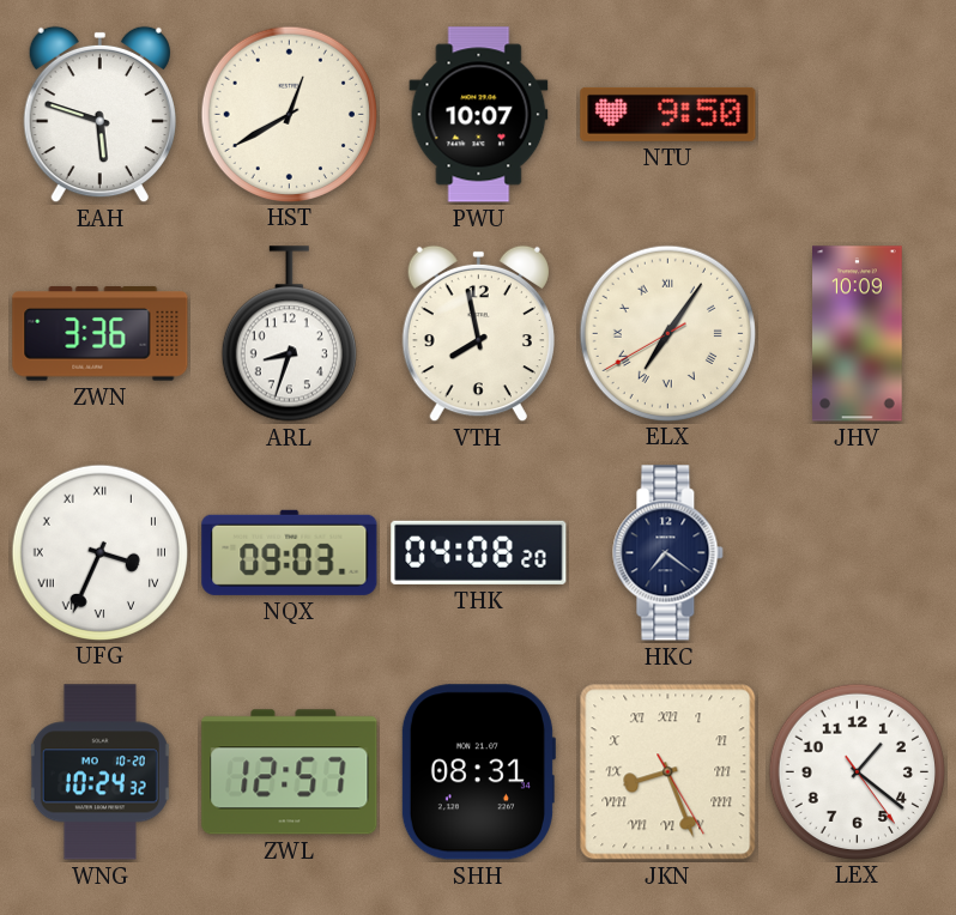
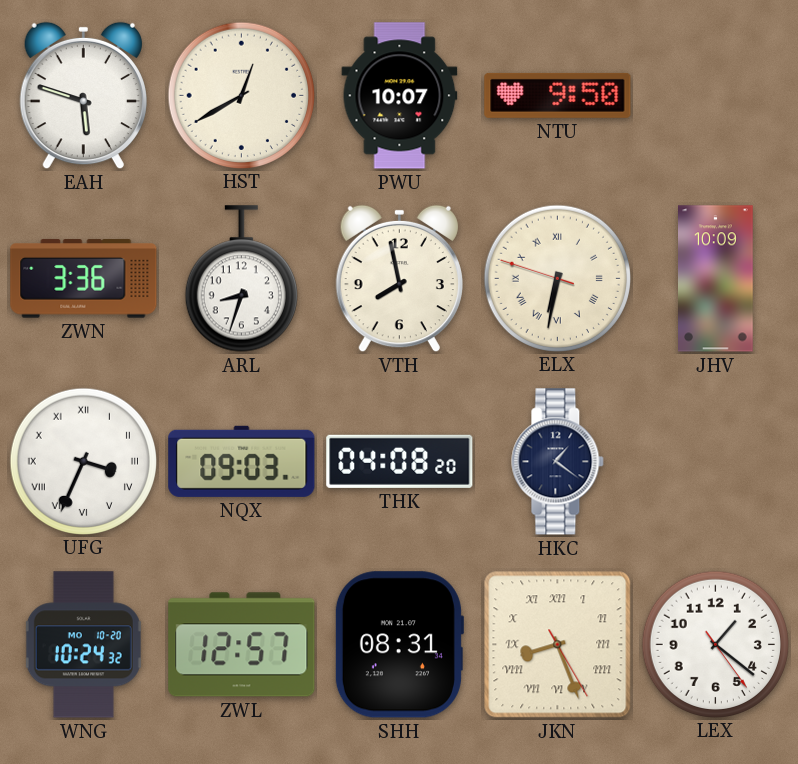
ELX: 7:05 -> 6:31
HKC: 7:21 -> 1:21
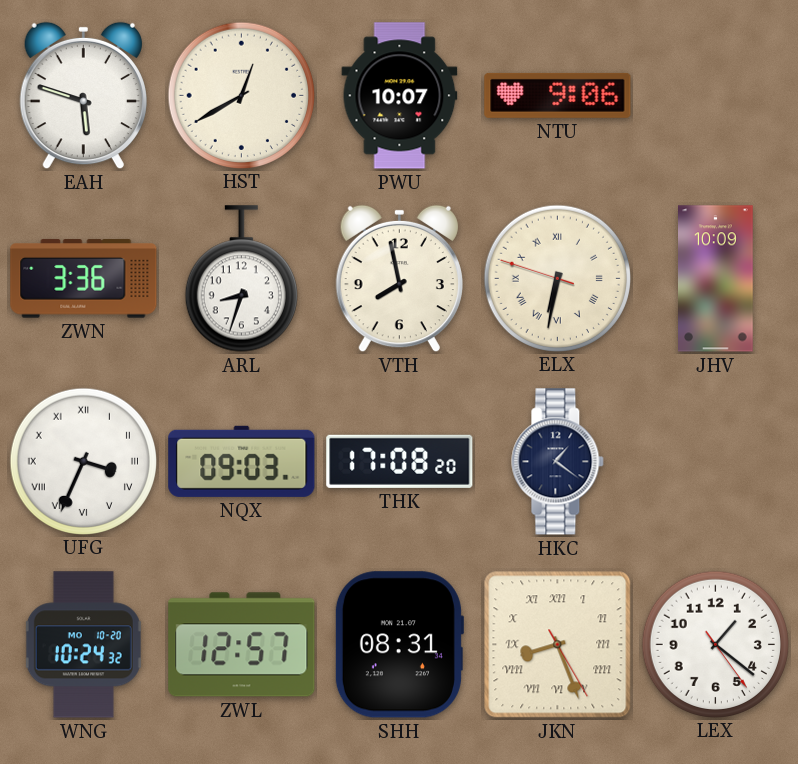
NTU: 9:50 -> 9:06
THK: 04:08 -> 17:08
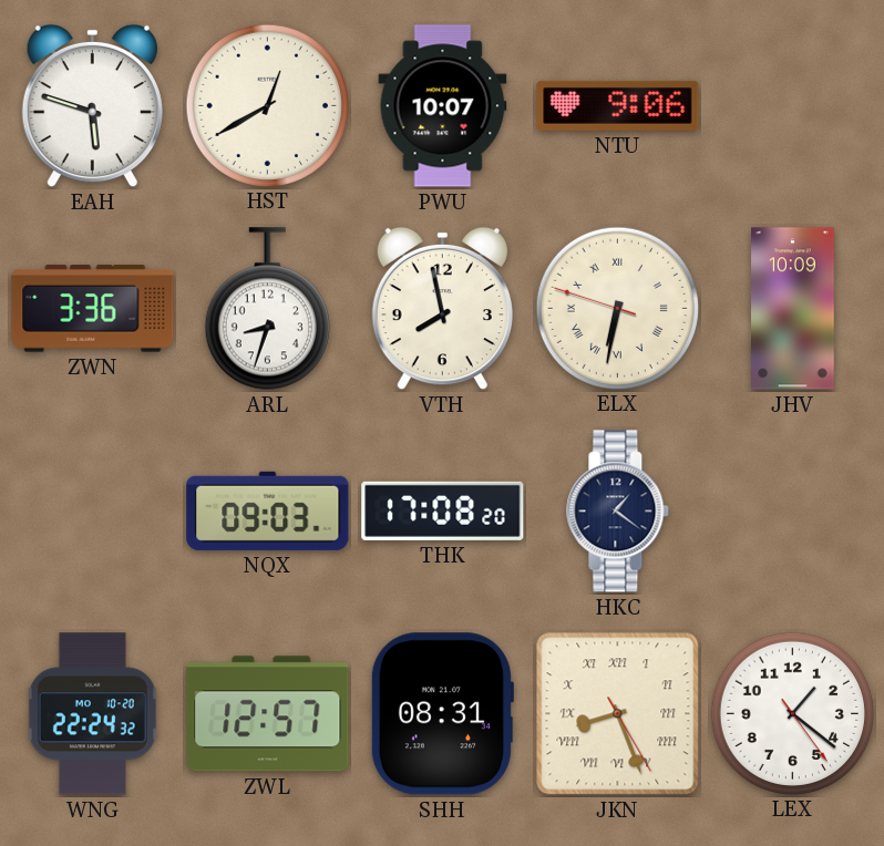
UFG: 3:34 -> none
WNG: 10:24 -> 22:24
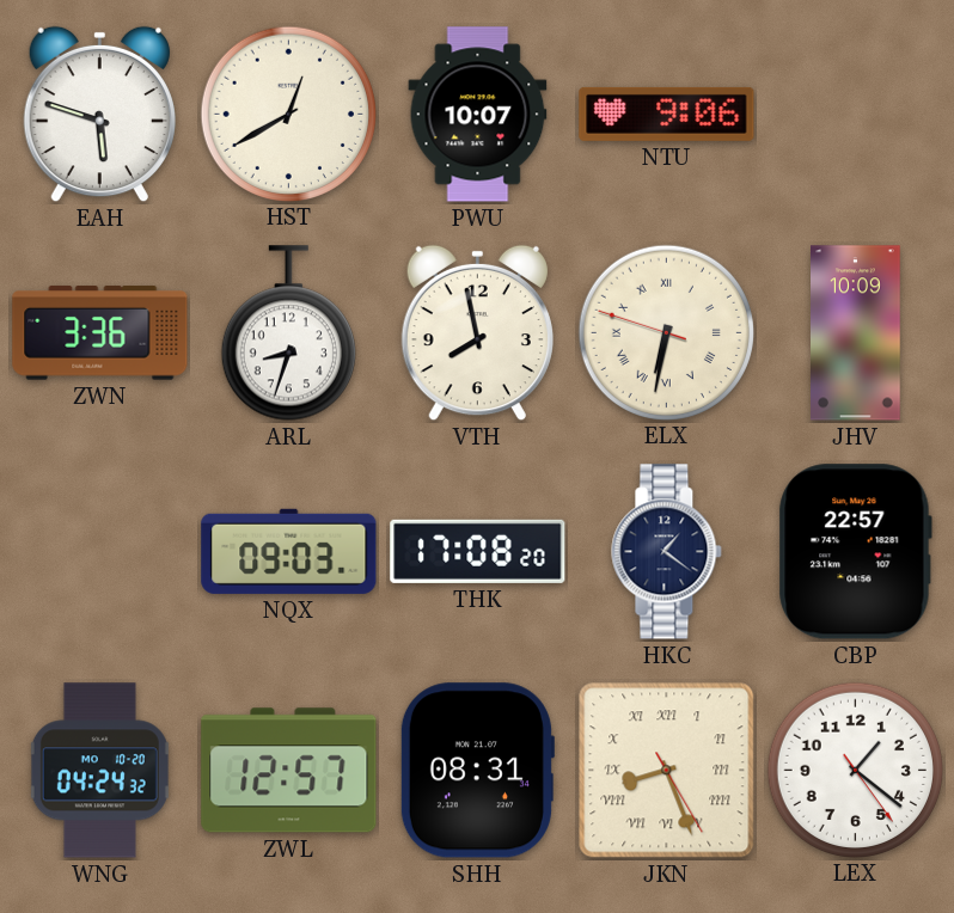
CBP: none -> 22:57
WNG: 22:24 -> 04:24
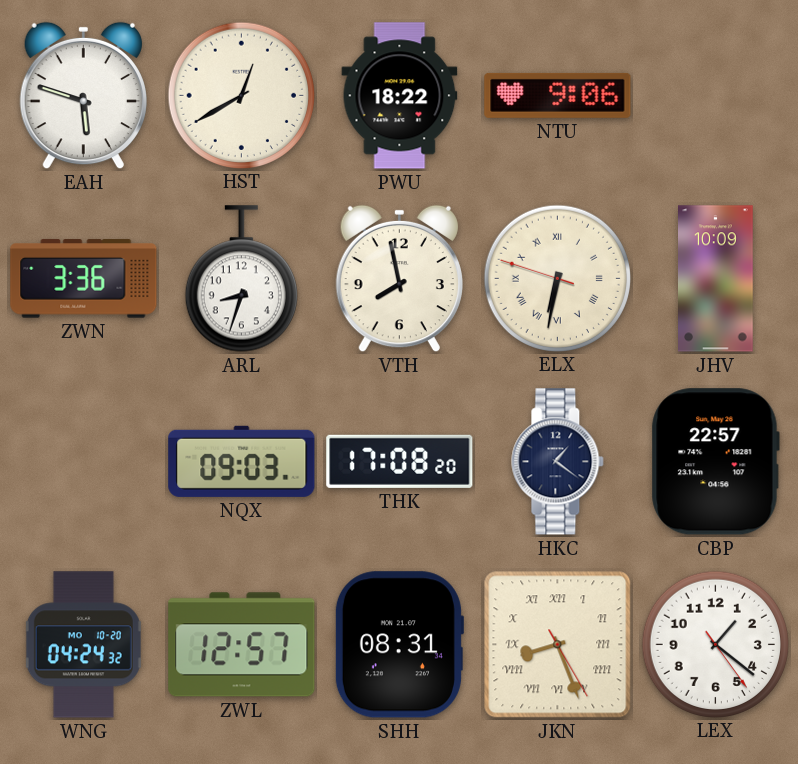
PWU: 10:07 -> 18:22
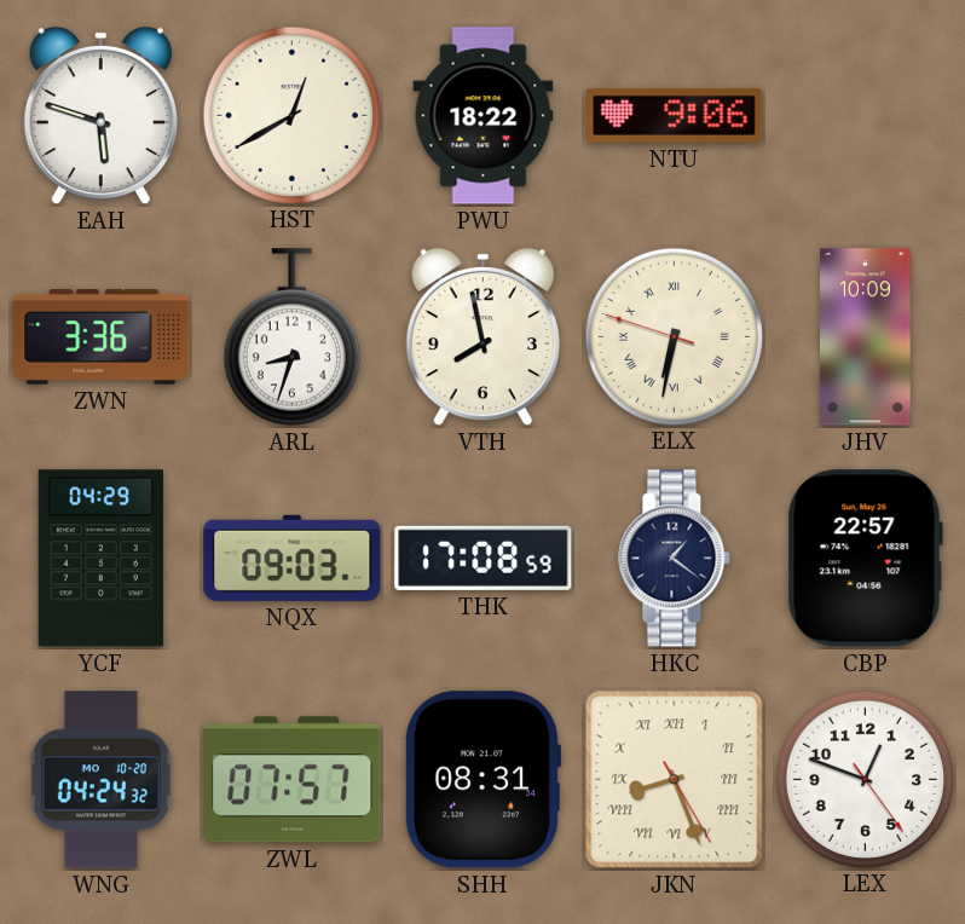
YCF: none -> 04:29
THK: 17:08:20 -> 17:08:59
ZWL: 12:57 -> 07:57
LEX: 1:21 -> 12:48
